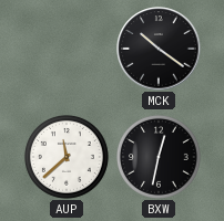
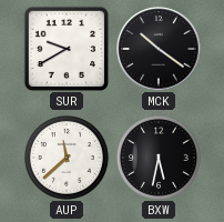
SUR: none -> 9:40
BXW: 12:32 -> 5:32
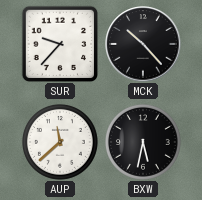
SUR: 9:40 -> 9:37
MCK: 10:21 -> 10:23
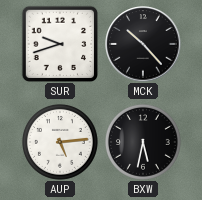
SUR: 9:37 -> 9:42
AUP: 11:38 -> 5:14
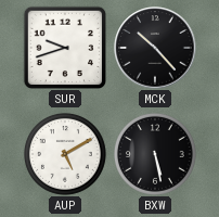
AUP: 5:14 -> 5:10
BXW: 5:32 -> 5:28
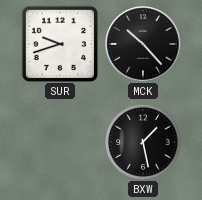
AUP: 5:10 -> none
BXW: 5:28 -> 1:28
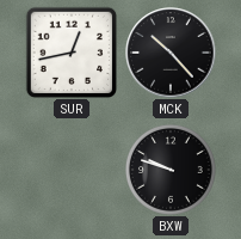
SUR: 9:42 -> 12:43
BXW: 1:28 -> 9:48
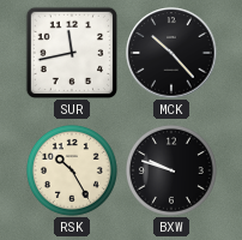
SUR: 12:43 -> 11:43
RSK: none -> 10:25
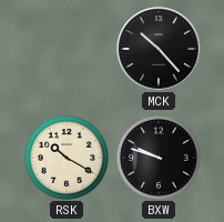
SUR: 11:43 -> none
RSK: 10:25 -> 10:20
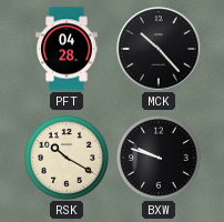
PFT: none -> 04:28
